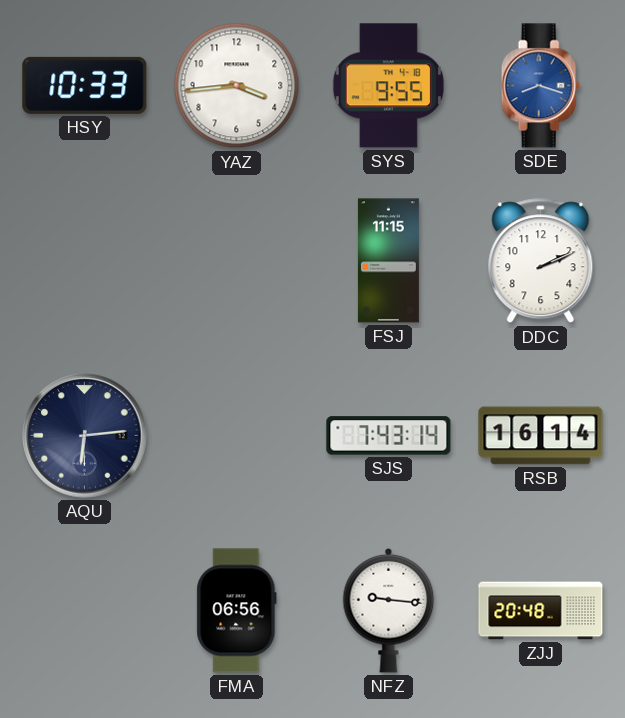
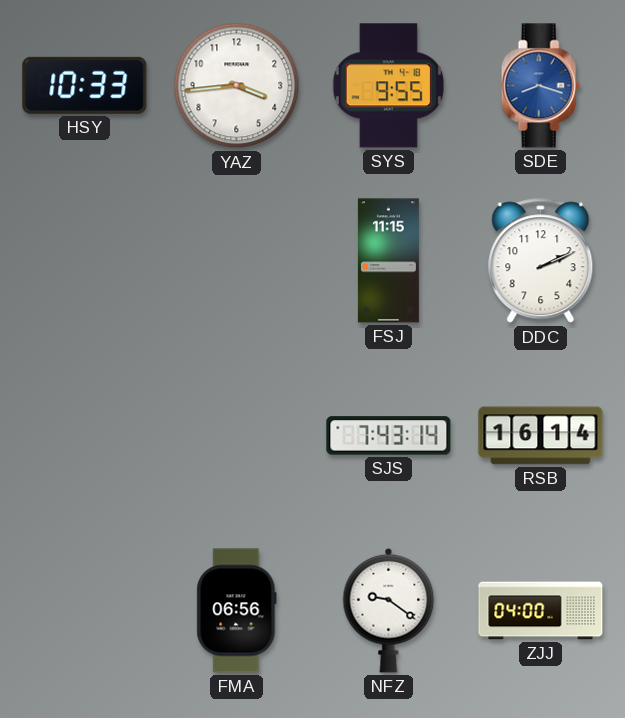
AQU: 6:14 -> none
NFZ: 9:16 -> 9:21
ZJJ: 20:48 -> 04:00
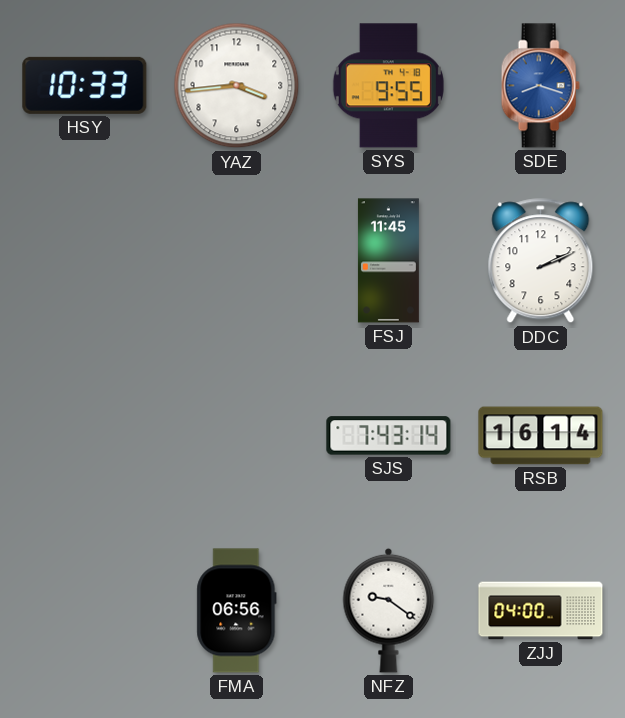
FSJ: 11:15 -> 11:45
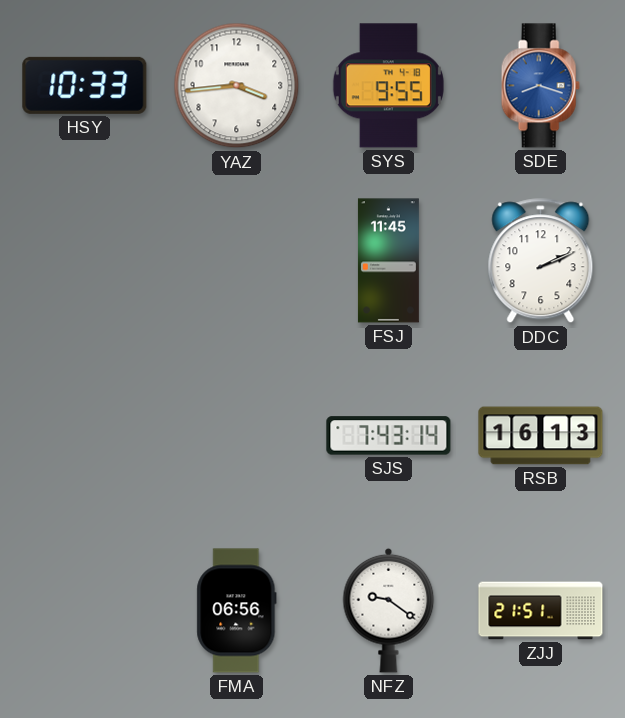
RSB: 16:14 -> 16:13
ZJJ: 04:00 -> 21:51
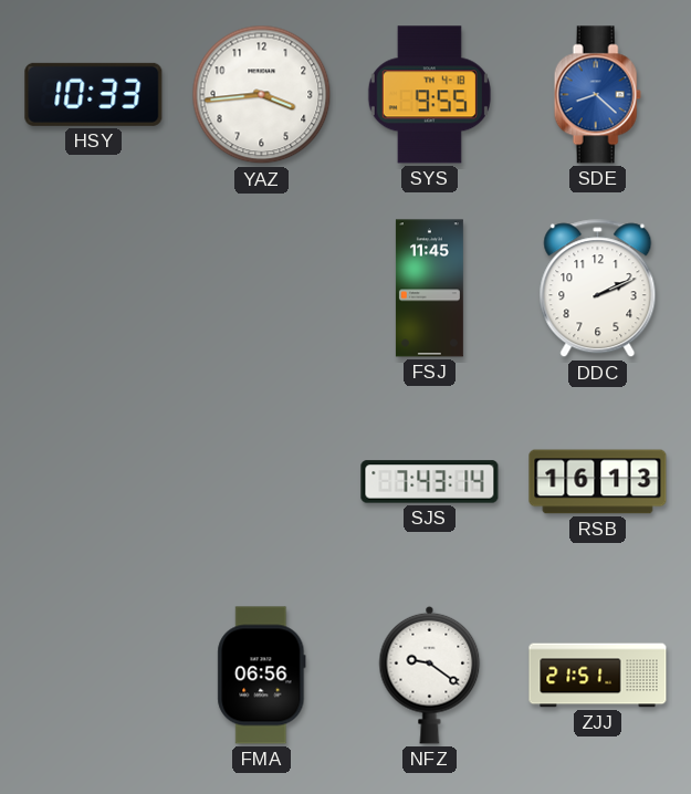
SDE: 8:18 -> 8:22
